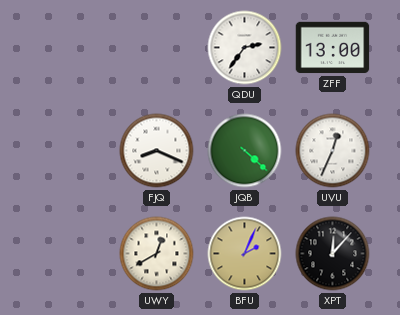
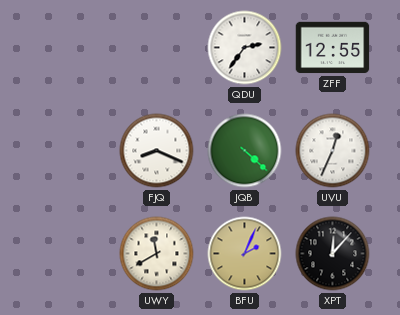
ZFF: 13:00 -> 12:55
UWY: 12:40 -> 11:40
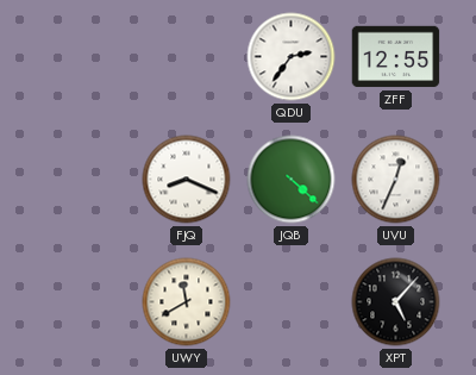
BFU: 2:04 -> none
XPT: 12:07 -> 5:07
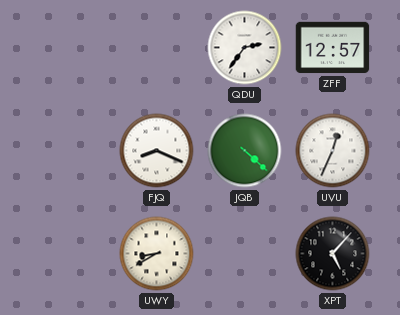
ZFF: 12:55 -> 12:57
UWY: 11:40 -> 8:40
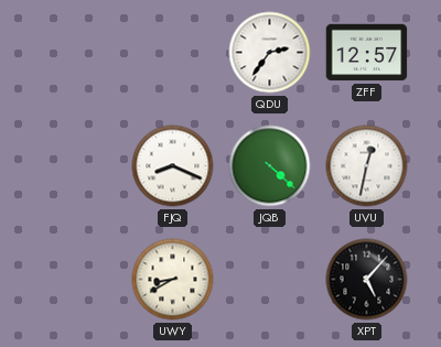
UVU: 12:34 -> 12:32
